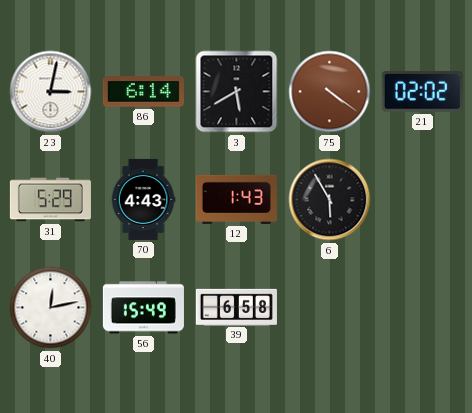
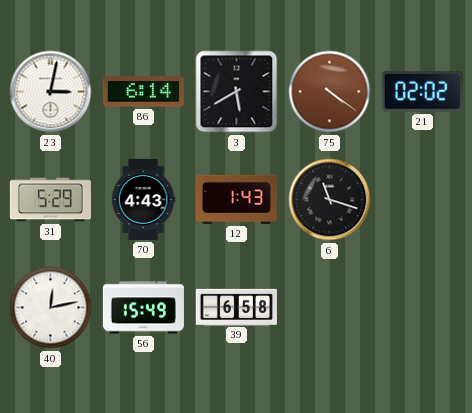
6: 5:55 -> 11:18
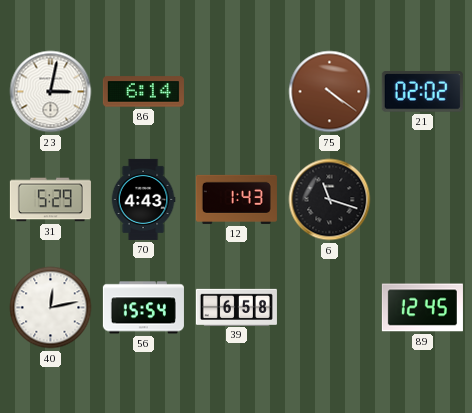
3: 5:40 -> none
56: 15:49 -> 15:54
89: none -> 12:45
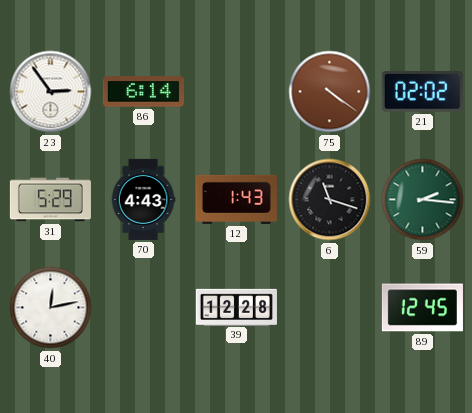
23: 3:02 -> 2:54
59: none -> 2:16
56: 15:54 -> none
39: 6:58 -> 12:28
